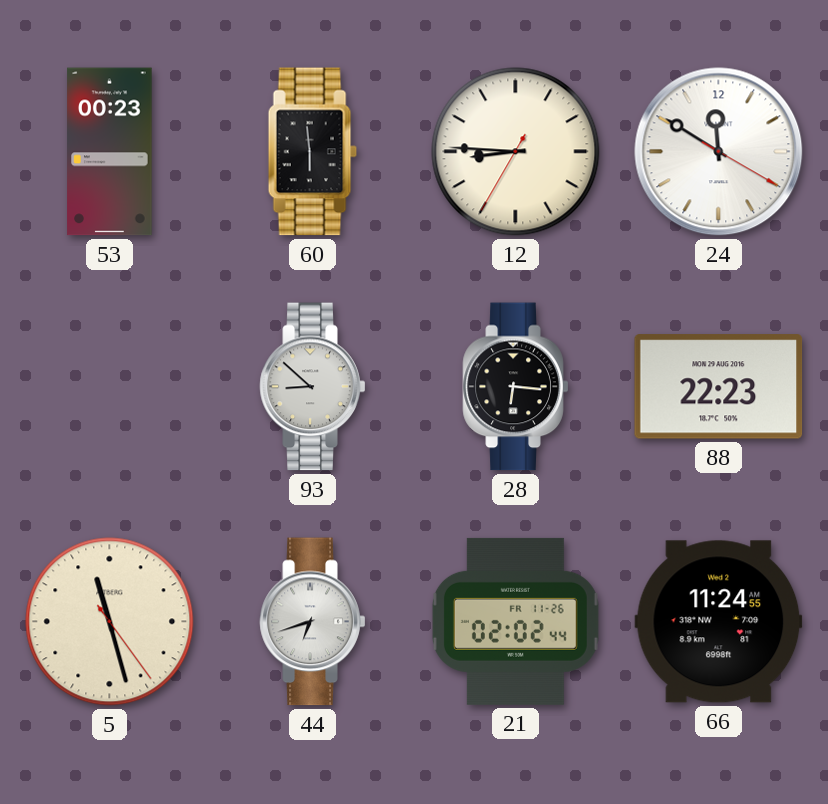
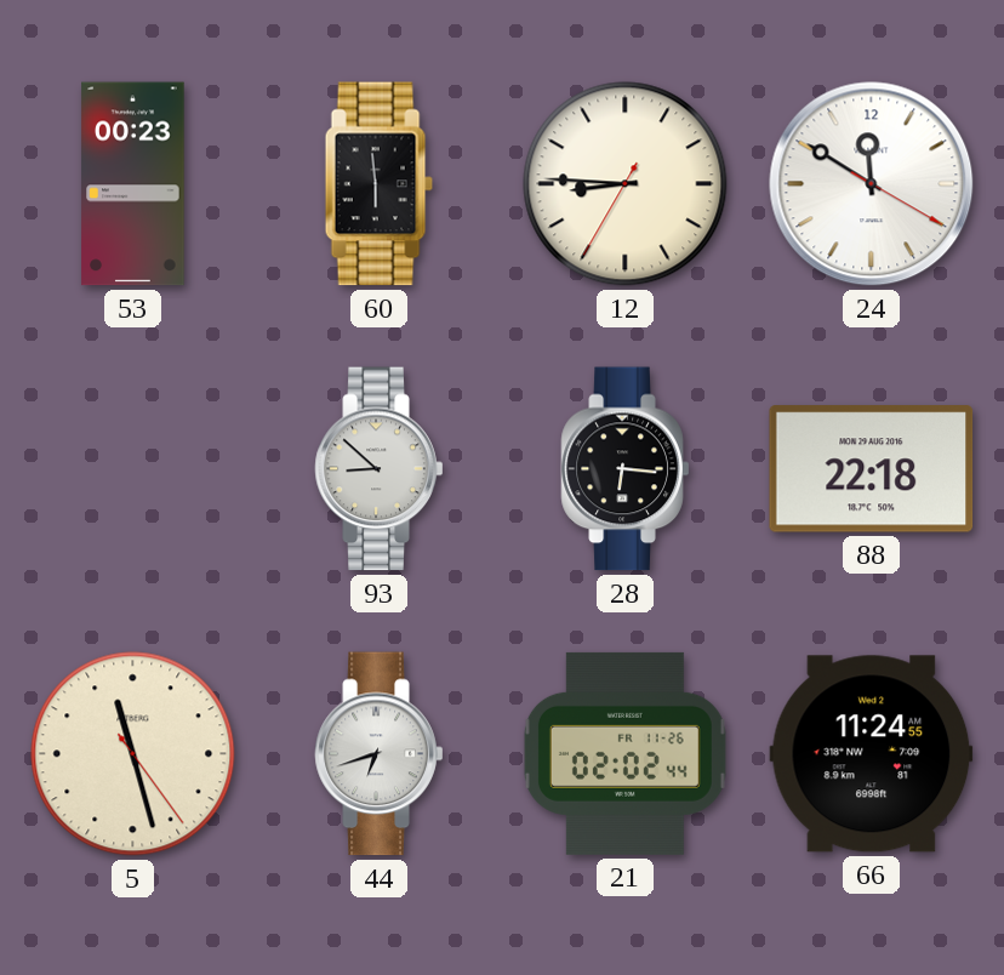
88: 22:23 -> 22:18
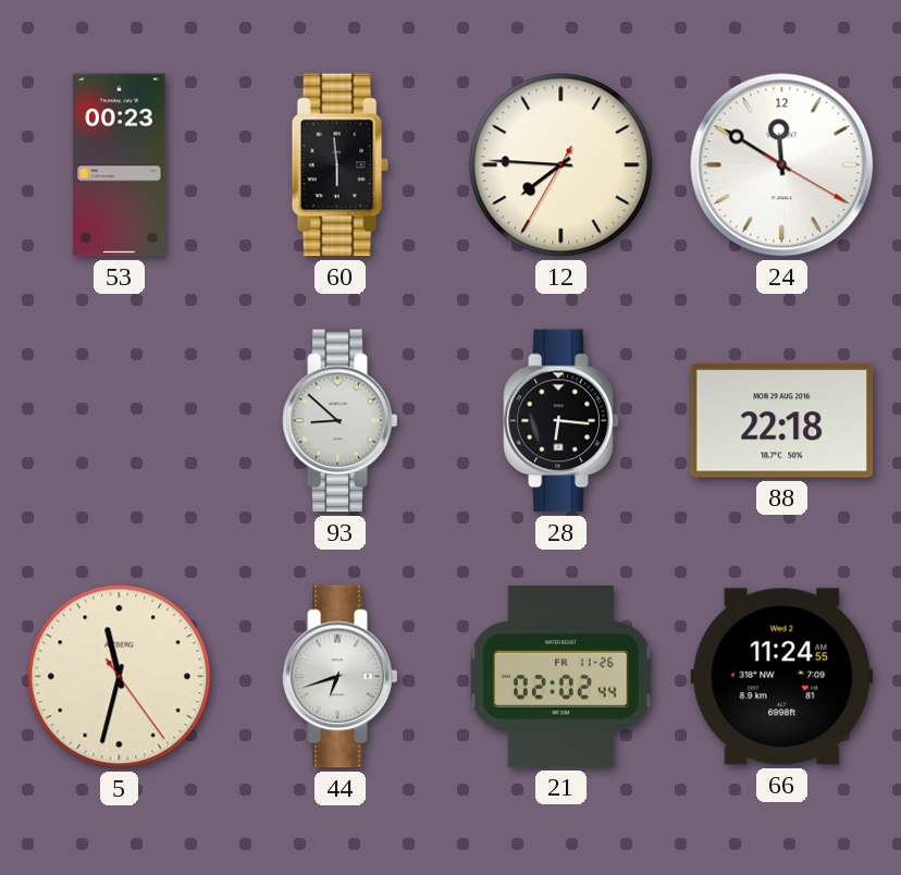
12: 8:45 -> 7:45
5: 11:27 -> 11:32
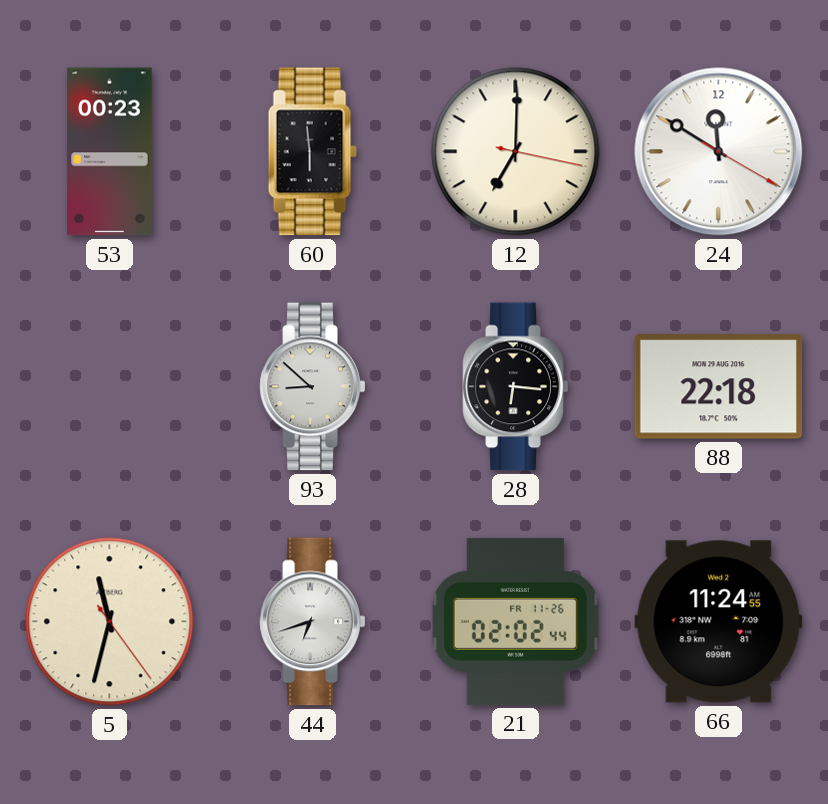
12: 7:45 -> 7:00
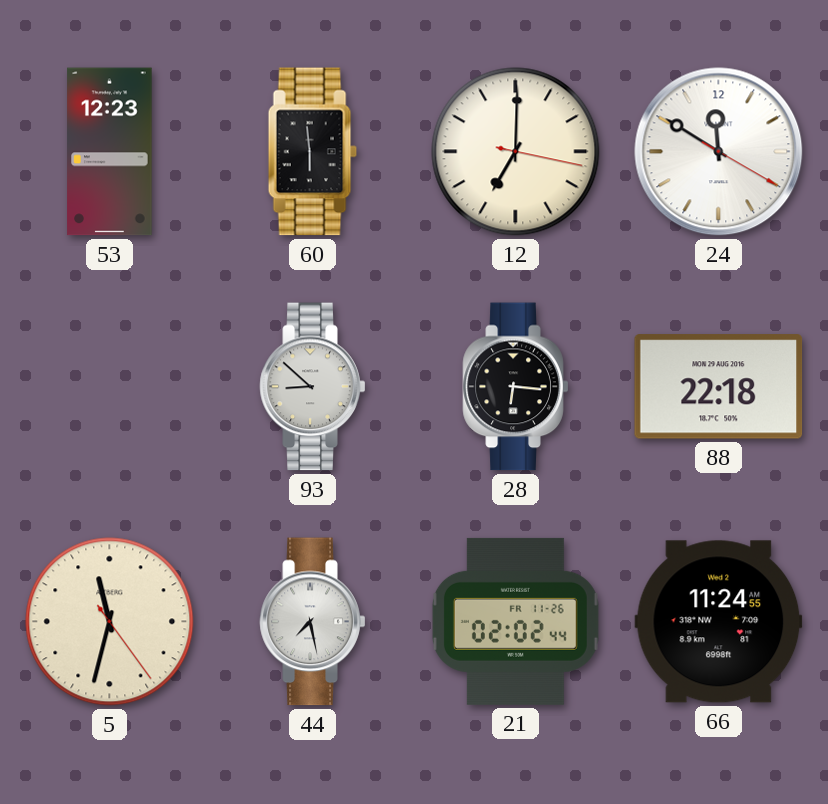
53: 00:23 -> 12:23
44: 6:42 -> 7:28
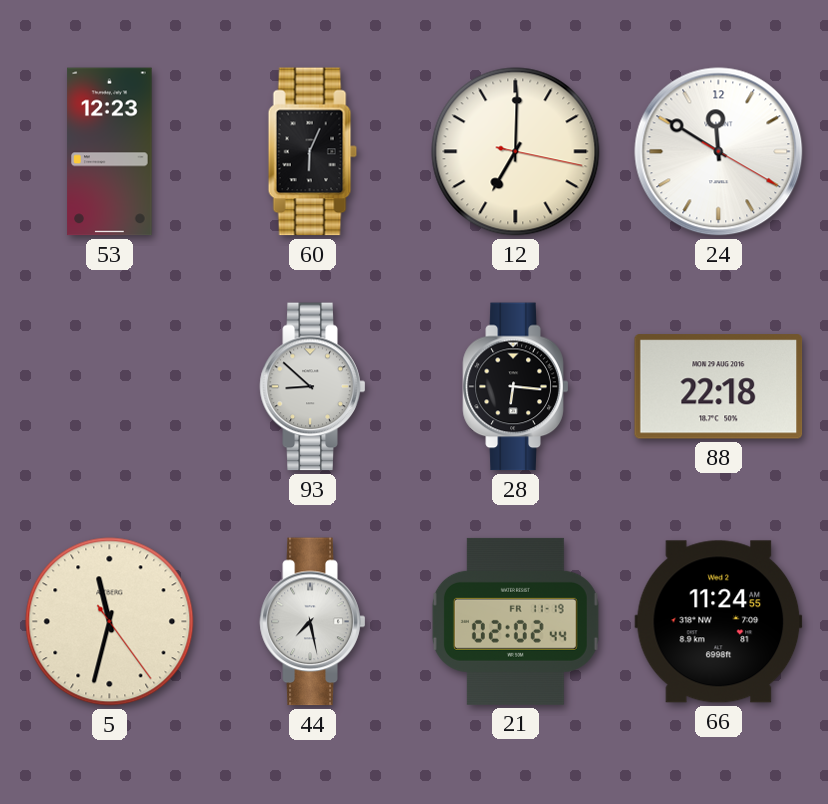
60: 5:59 -> 6:04
21 date: FR 11-26 -> FR 11-19
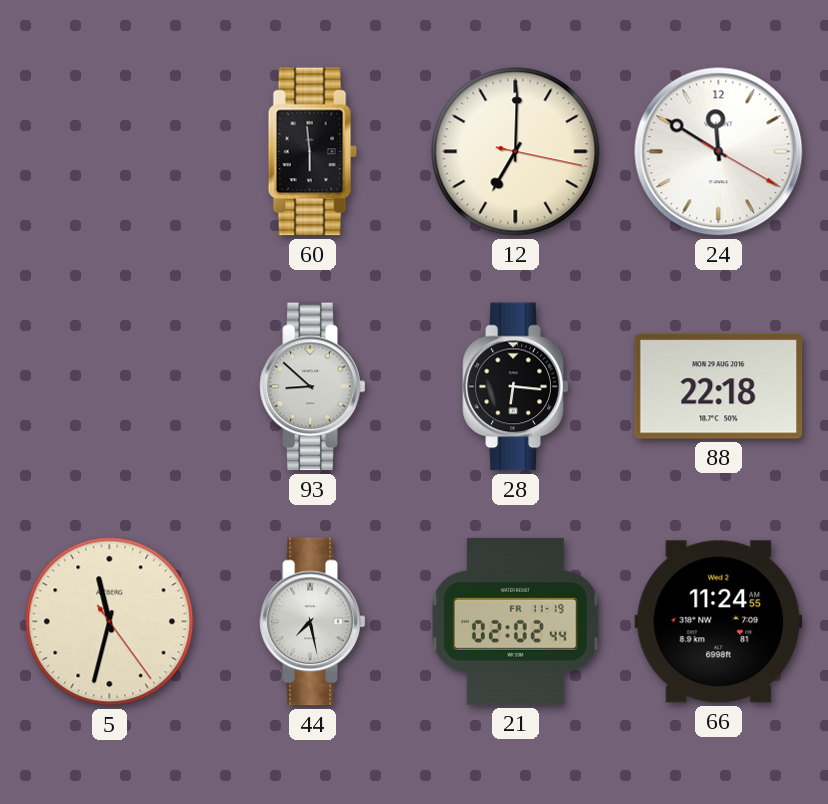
53: 12:23 -> none
60: 6:04 -> 5:59
